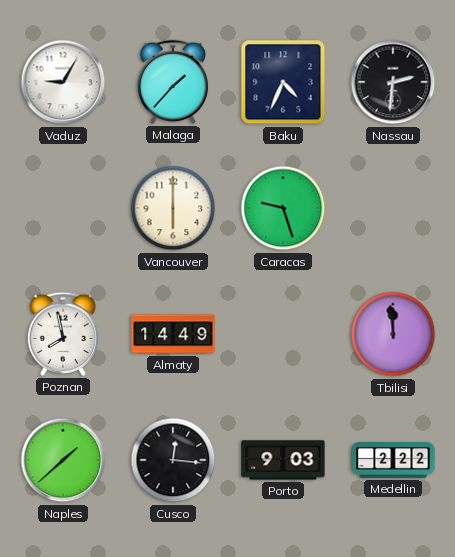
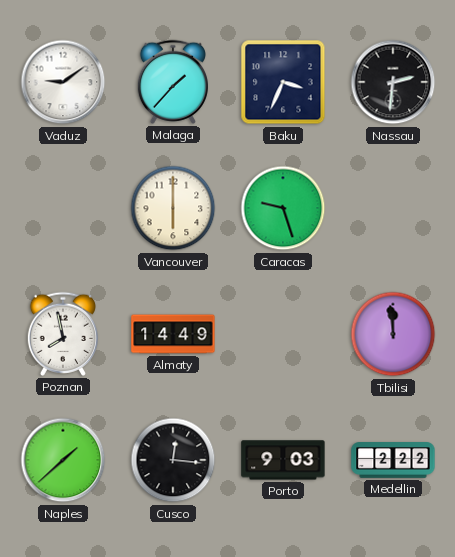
Vaduz: 9:05 -> 9:09
Baku: 4:34 -> 3:34
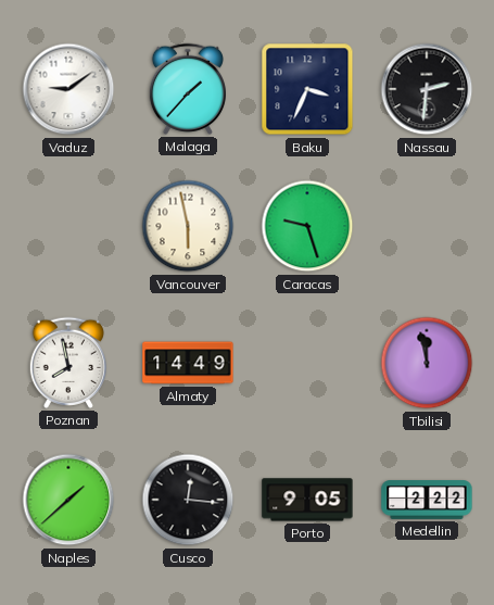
Vancouver: 6:00 -> 5:58
Tbilisi: 11:59 -> 11:58
Porto: 9:03 -> 9:05
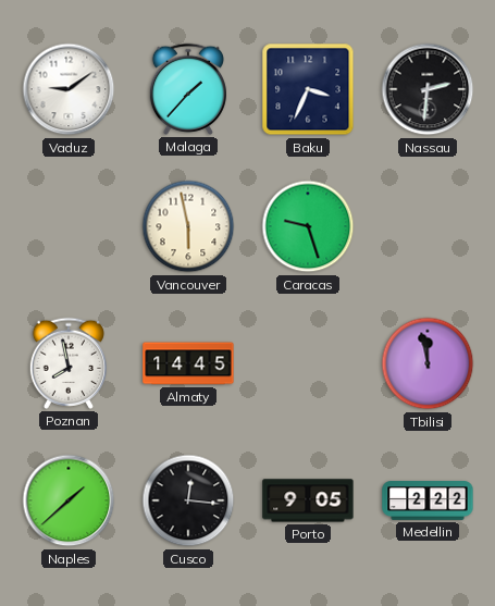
Almaty: 14:49 -> 14:45
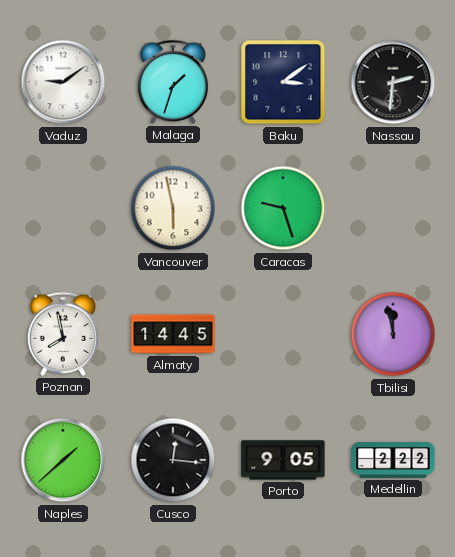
Malaga: 1:37 -> 1:33
Baku: 3:34 -> 3:09
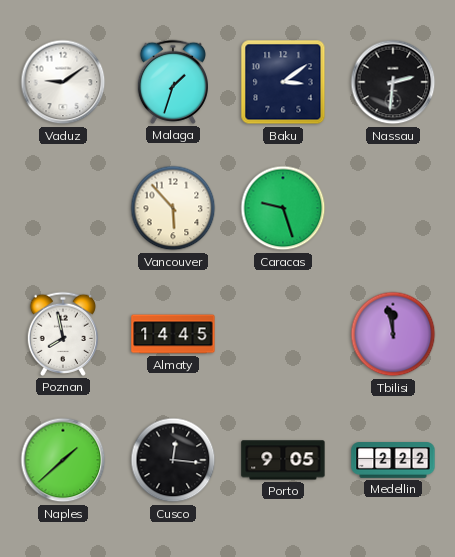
Vancouver: 5:58 -> 5:53
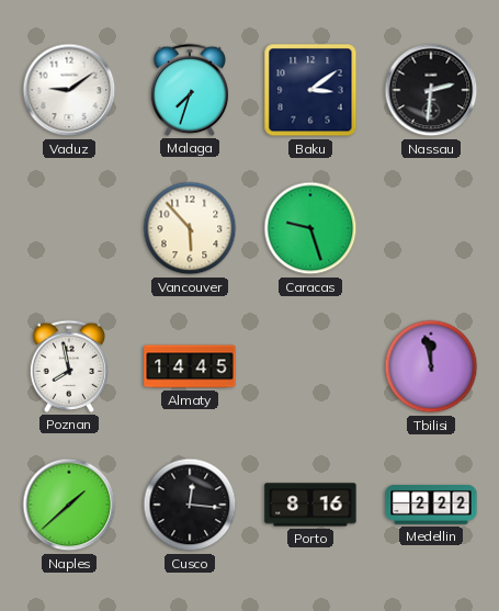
Malaga: 1:33 -> 7:33
Porto: 9:05 -> 8:16
